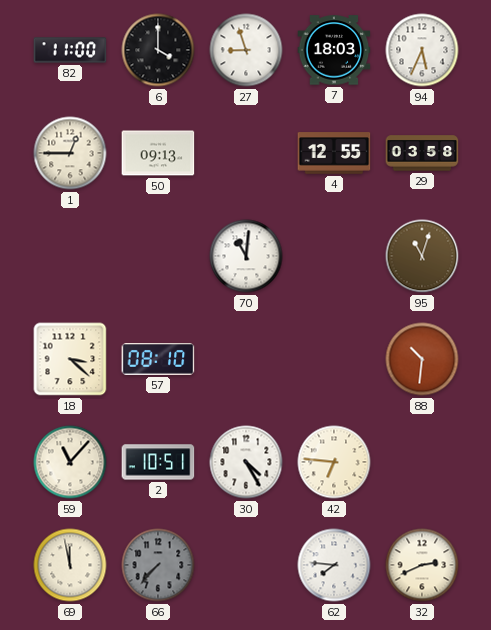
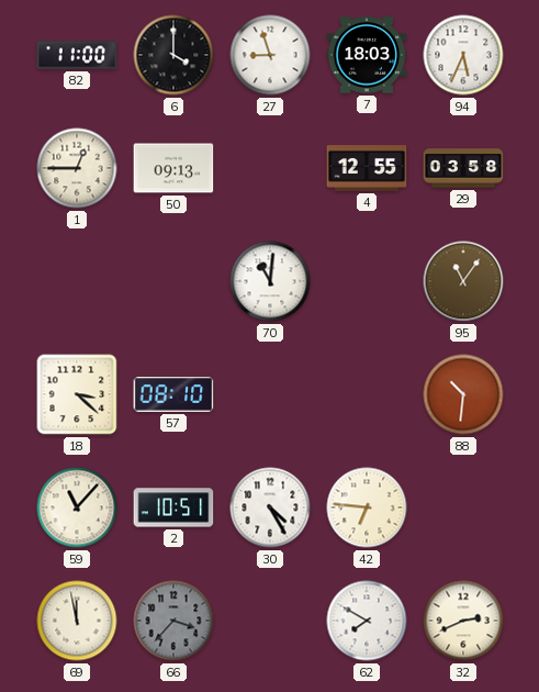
95: 11:03 -> 11:06
66: 7:37 -> 3:37
62: 7:46 -> 7:50
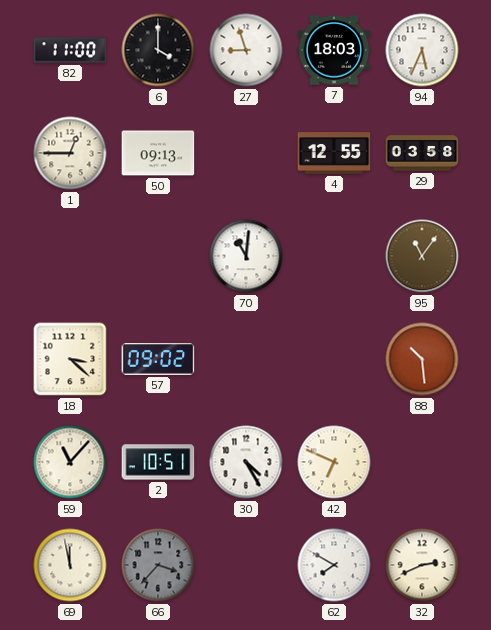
57: 08:10 -> 09:02
88: 10:31 -> 10:29
42: 6:46 -> 6:49
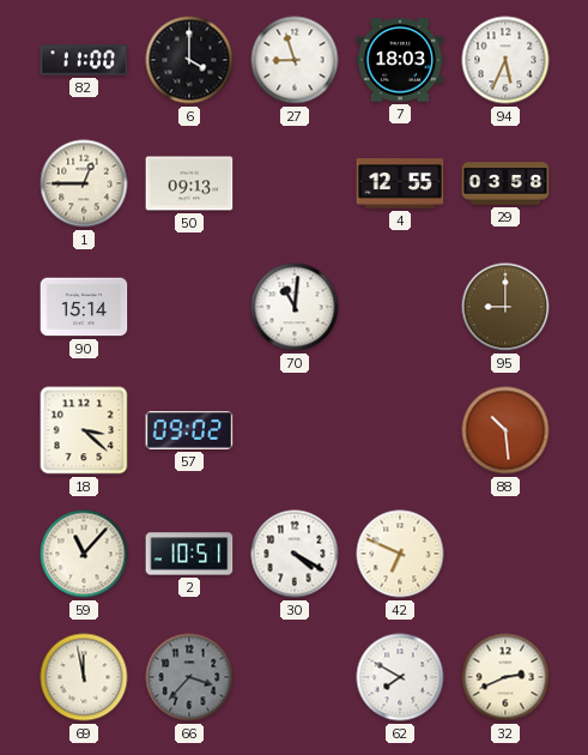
90: none -> 15:14
95: 11:06 -> 9:00
30: 4:25 -> 4:20
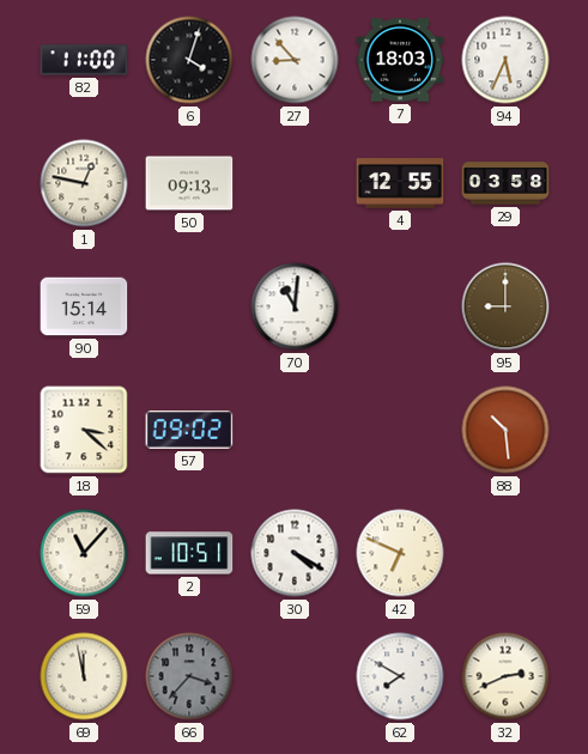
6: 4:00 -> 4:03
27: 8:57 -> 8:53
1: 12:45 -> 12:47
